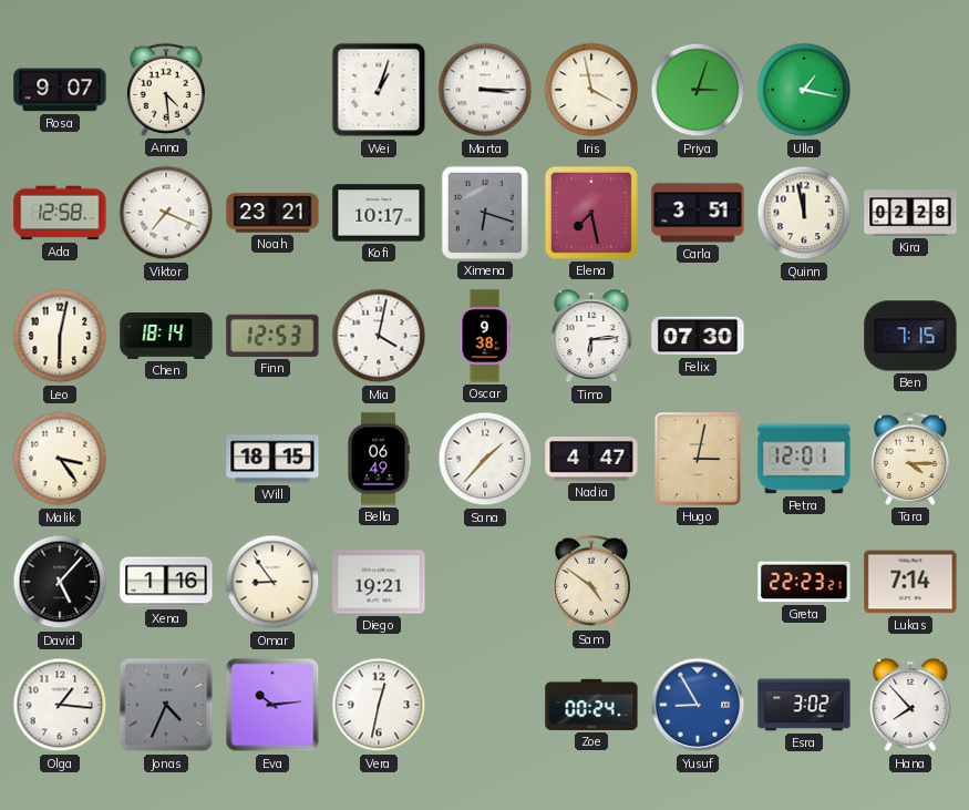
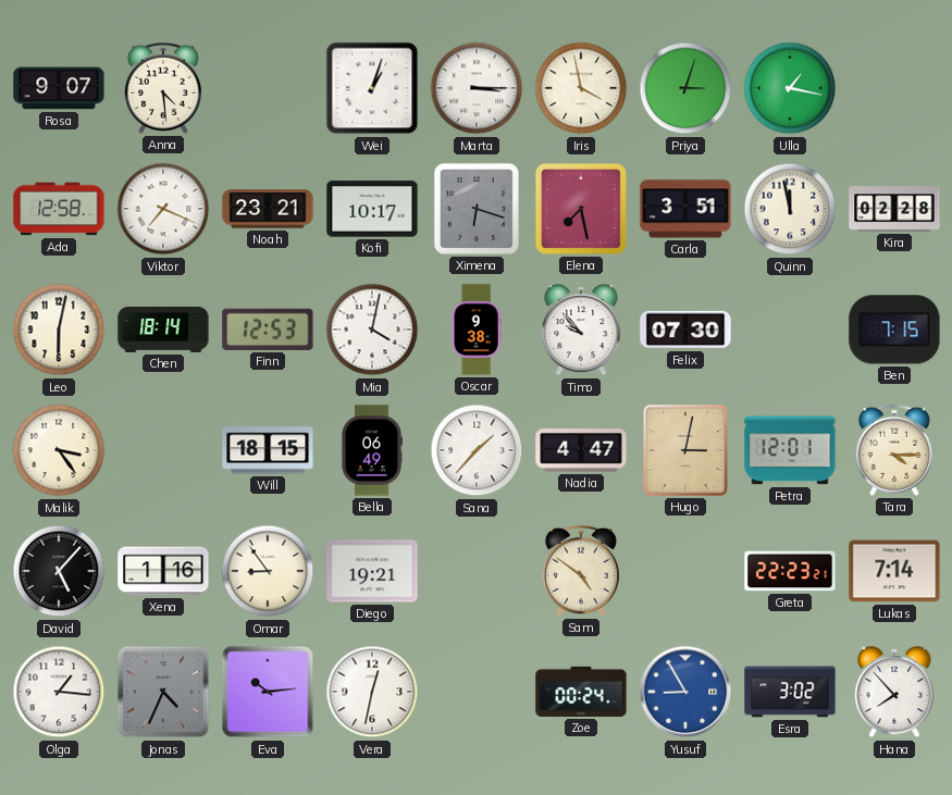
Timo: 6:14 -> 9:53
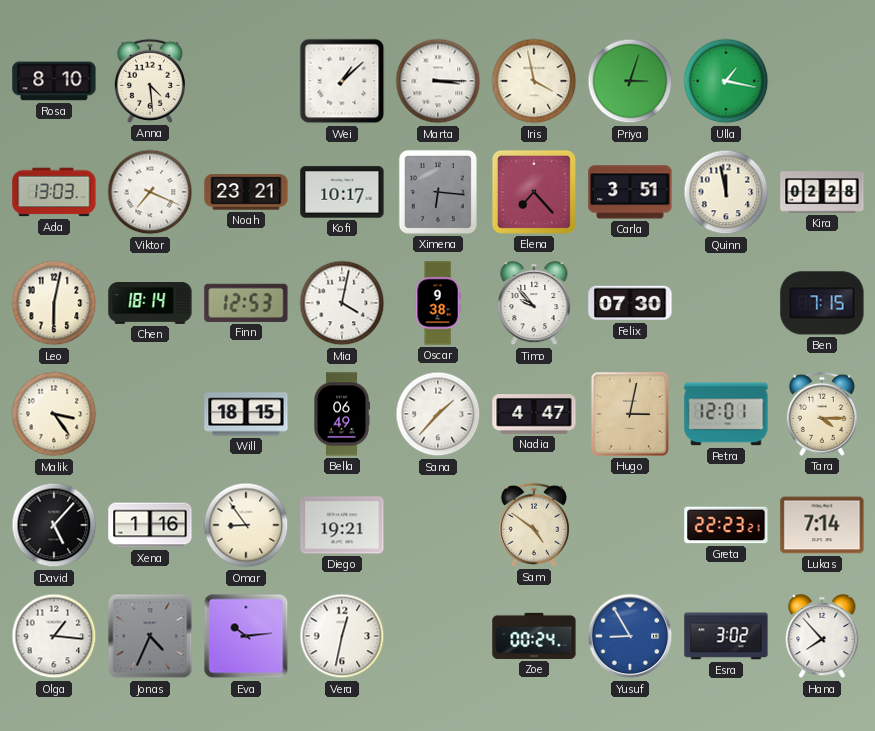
Rosa: 9:07 -> 8:10
Wei: 1:03 -> 1:08
Ada: 12:58 -> 13:03
Ximena: 6:18 -> 6:16
Elena: 7:28 -> 7:23
